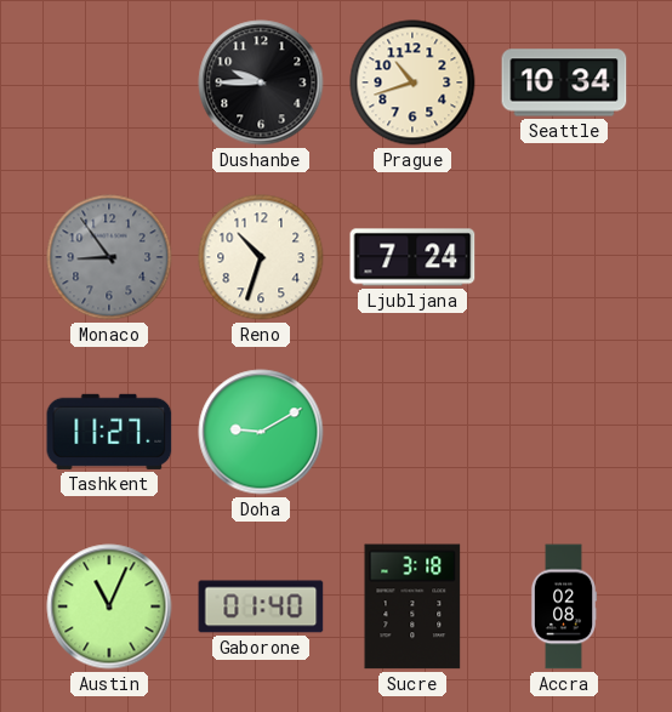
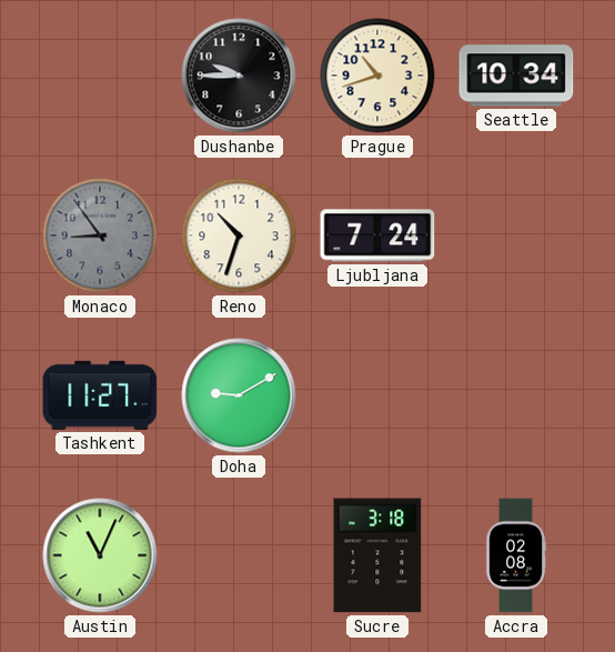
Gaborone: 01:40 -> none
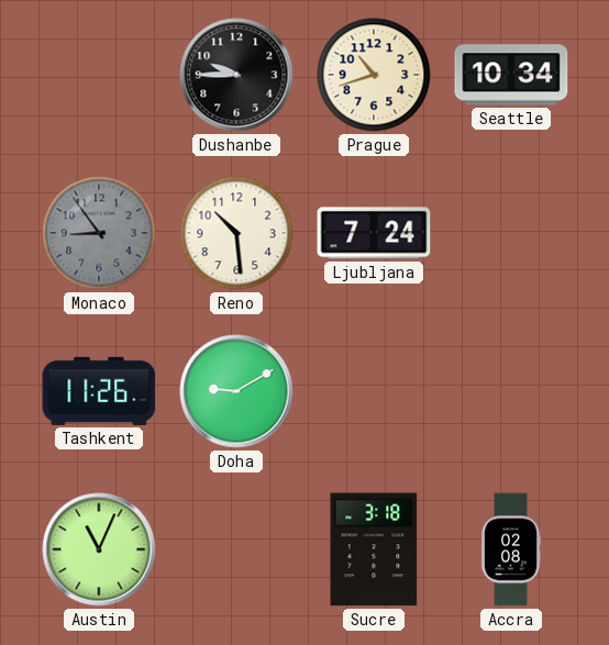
Reno: 10:33 -> 10:29
Tashkent: 11:27 -> 11:26
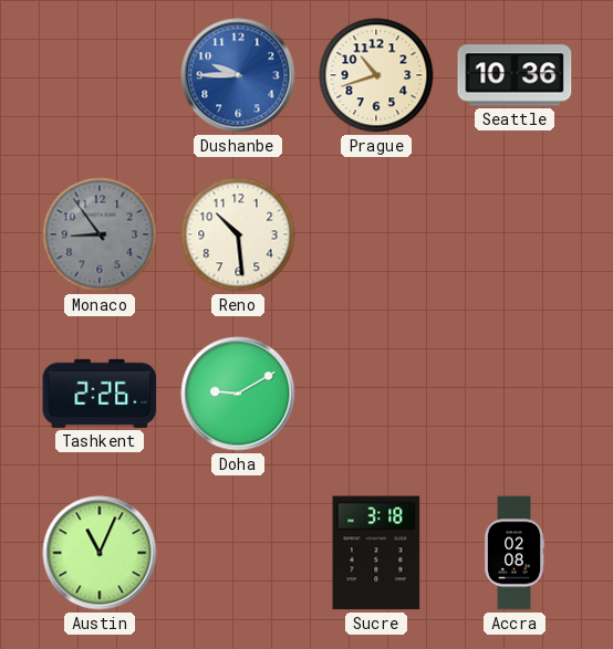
Dushanbe dial: black -> blue
Seattle: 10:34 -> 10:36
Ljubljana: 7:24 -> none
Tashkent: 11:26 -> 2:26
